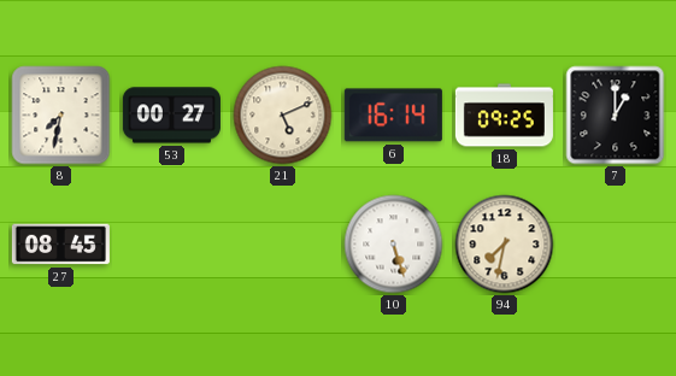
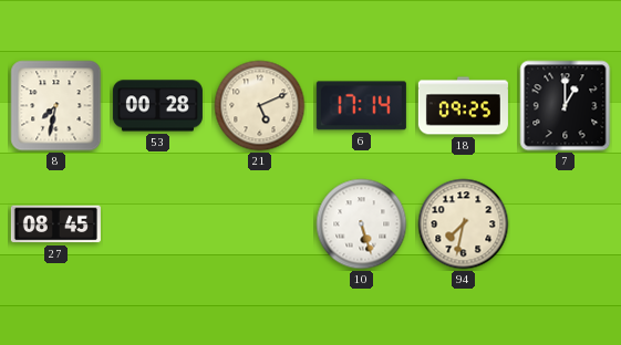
53: 00:27 -> 00:28
6: 16:14 -> 17:14
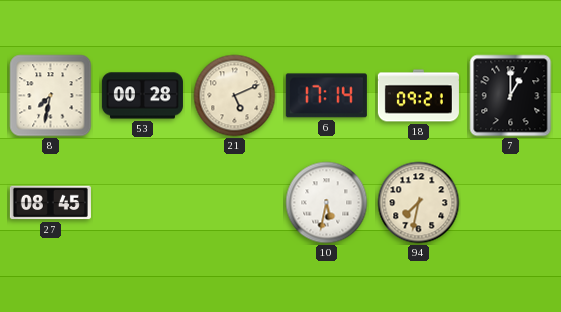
18: 09:25 -> 09:21
10: 5:27 -> 5:32
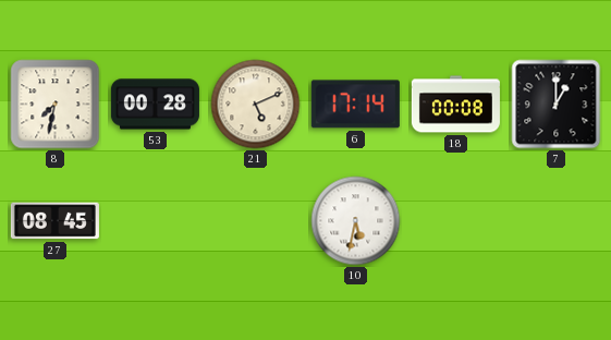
18: 09:21 -> 00:08
94: 7:32 -> none
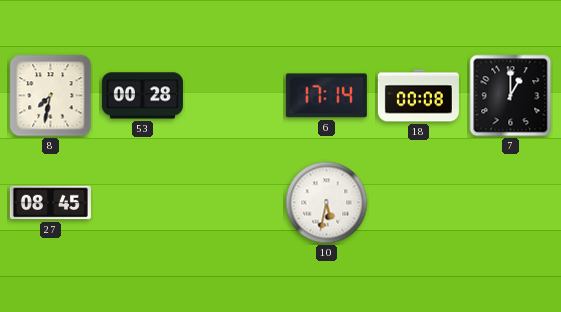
21: 5:11 -> none
